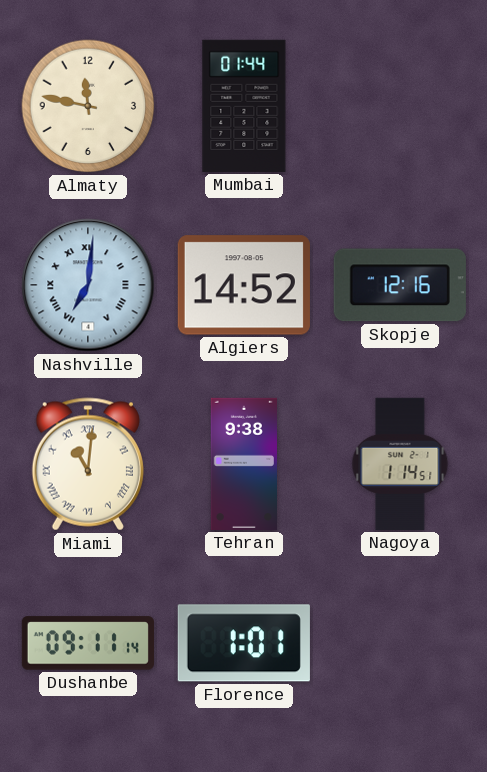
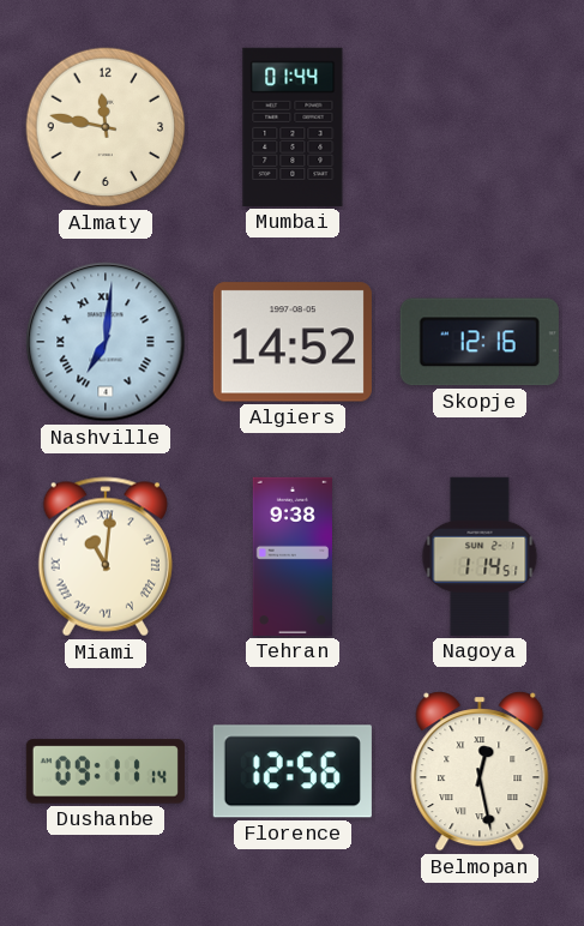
Florence: 1:01 -> 12:56
Belmopan: none -> 12:28
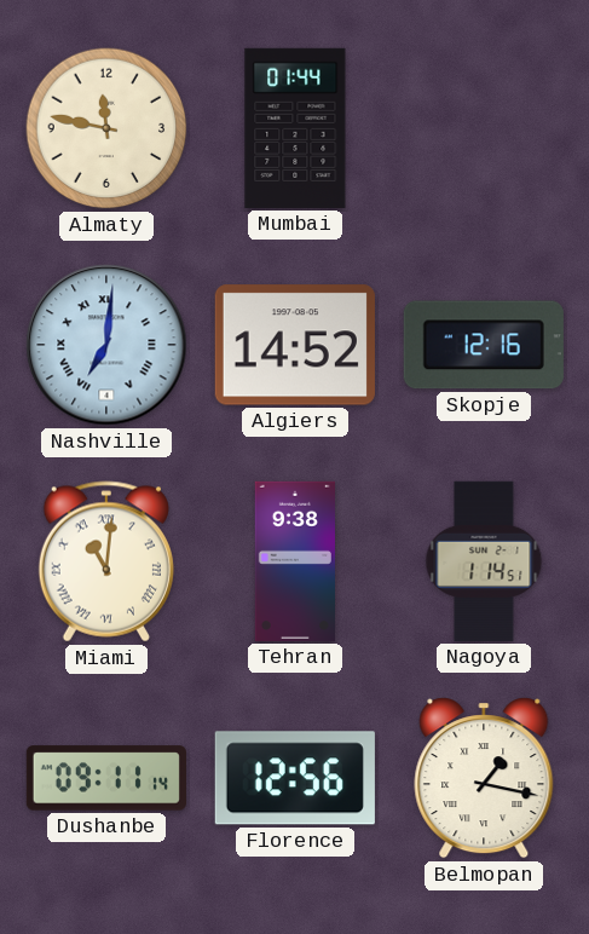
Belmopan: 12:28 -> 1:17
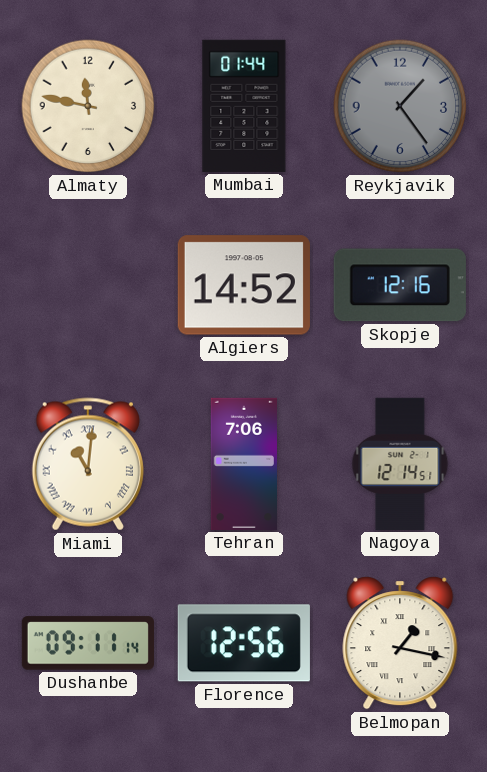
Reykjavik: none -> 1:24
Nashville: 7:01 -> none
Tehran: 9:38 -> 7:06
Nagoya: 1:14 -> 12:14
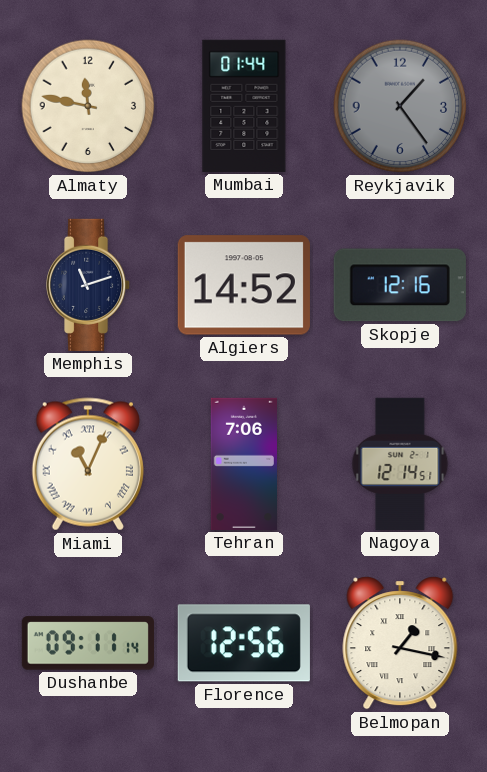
Memphis: none -> 11:12
Miami: 11:01 -> 11:04
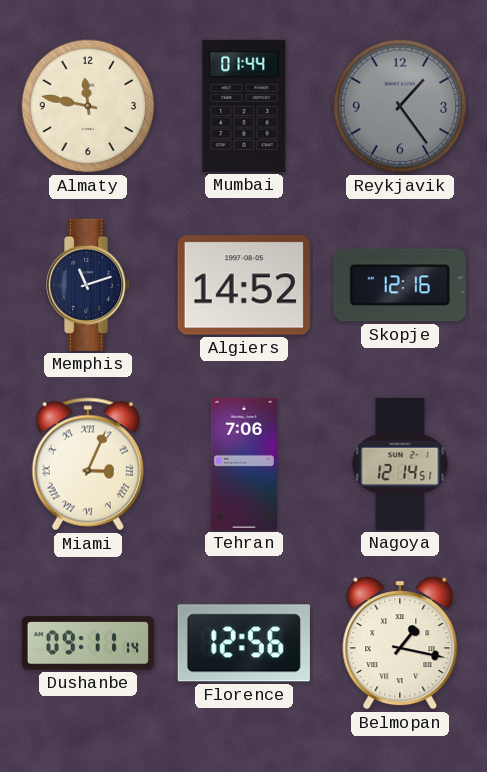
Miami: 11:04 -> 3:04
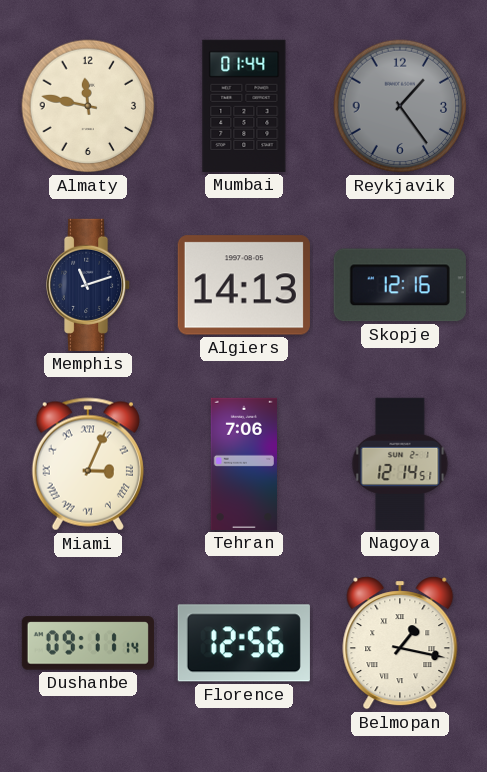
Algiers: 14:52 -> 14:13
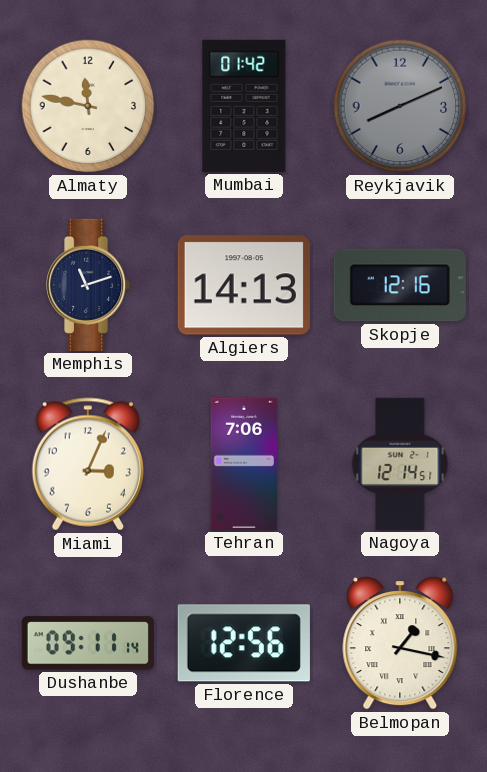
Mumbai: 01:44 -> 01:42
Reykjavik: 1:24 -> 8:11
Miami numerals: Roman -> Arabic
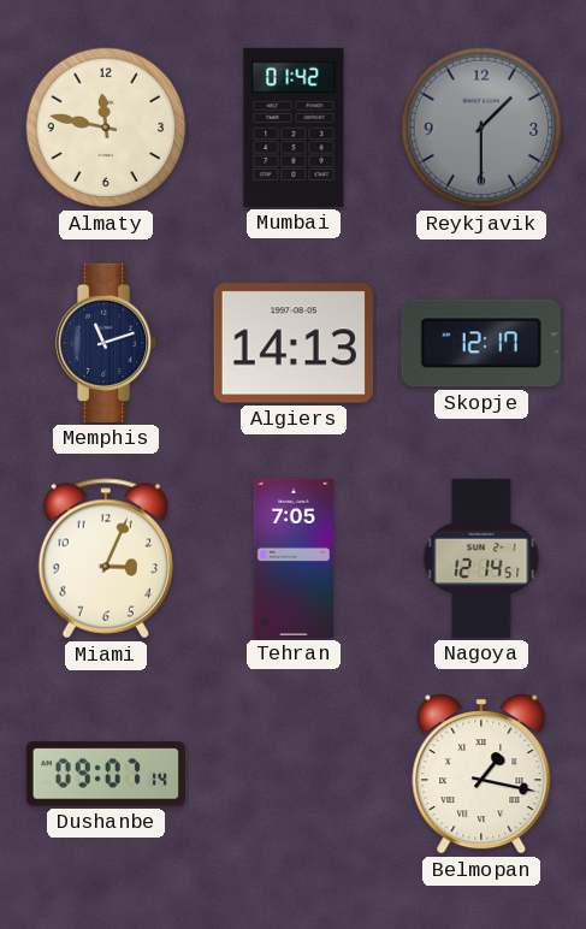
Reykjavik: 8:11 -> 1:30
Skopje: 12:16 -> 12:17
Tehran: 7:06 -> 7:05
Dushanbe: 09:11 -> 09:07
Florence: 12:56 -> none
